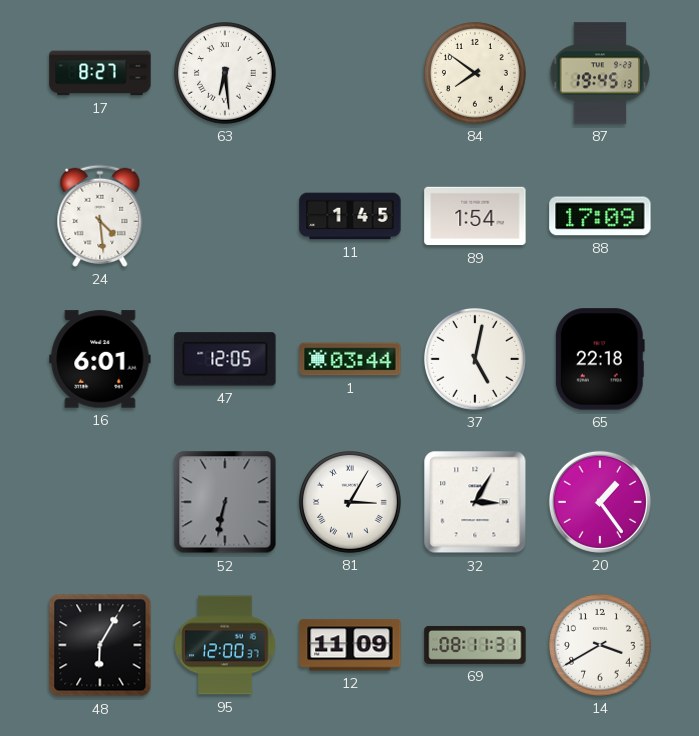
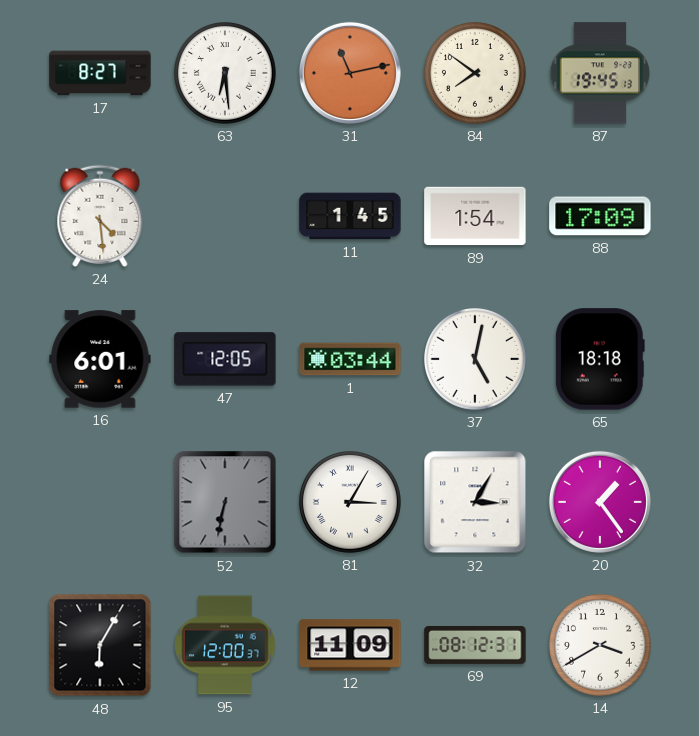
31: none -> 11:13
65: 22:18 -> 18:18
69: 08:11 -> 08:12
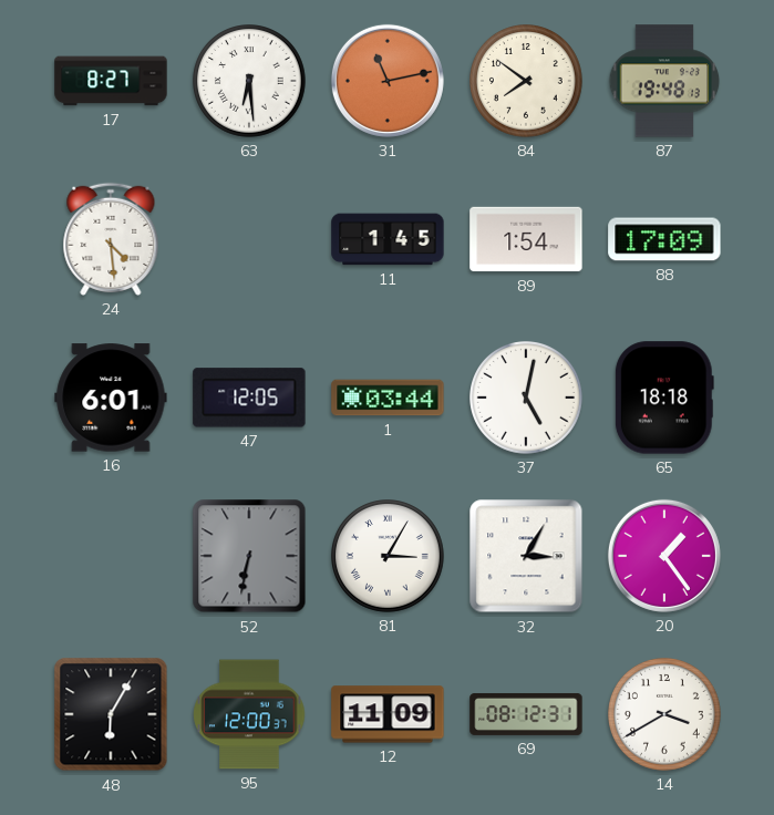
87: 19:45 -> 19:48
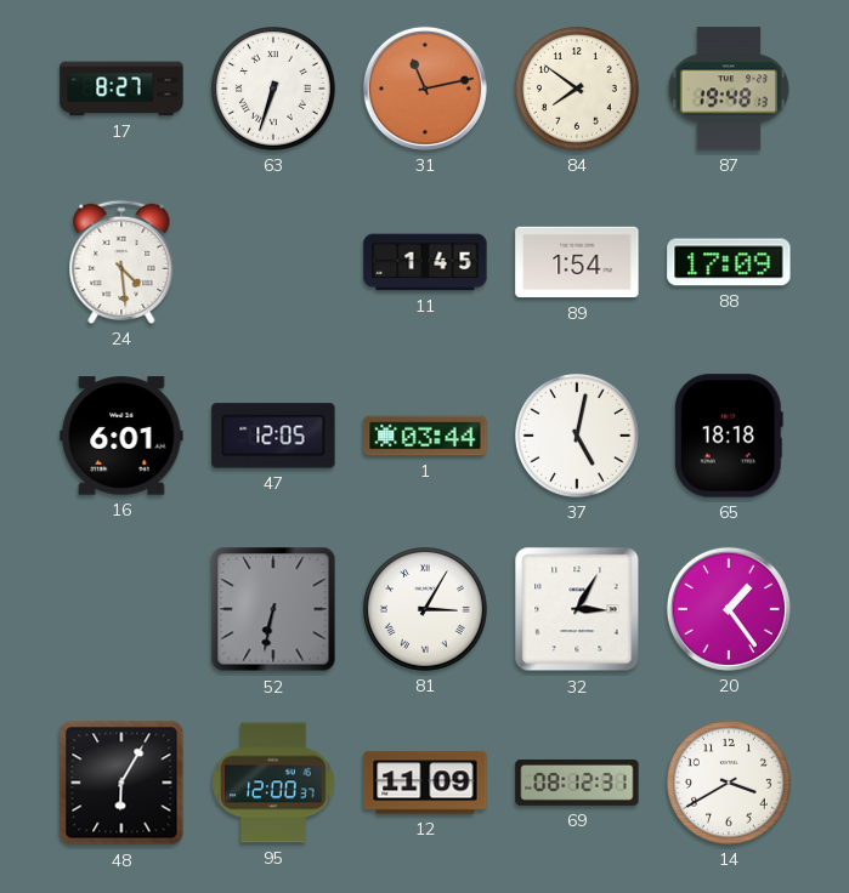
63: 6:29 -> 6:33
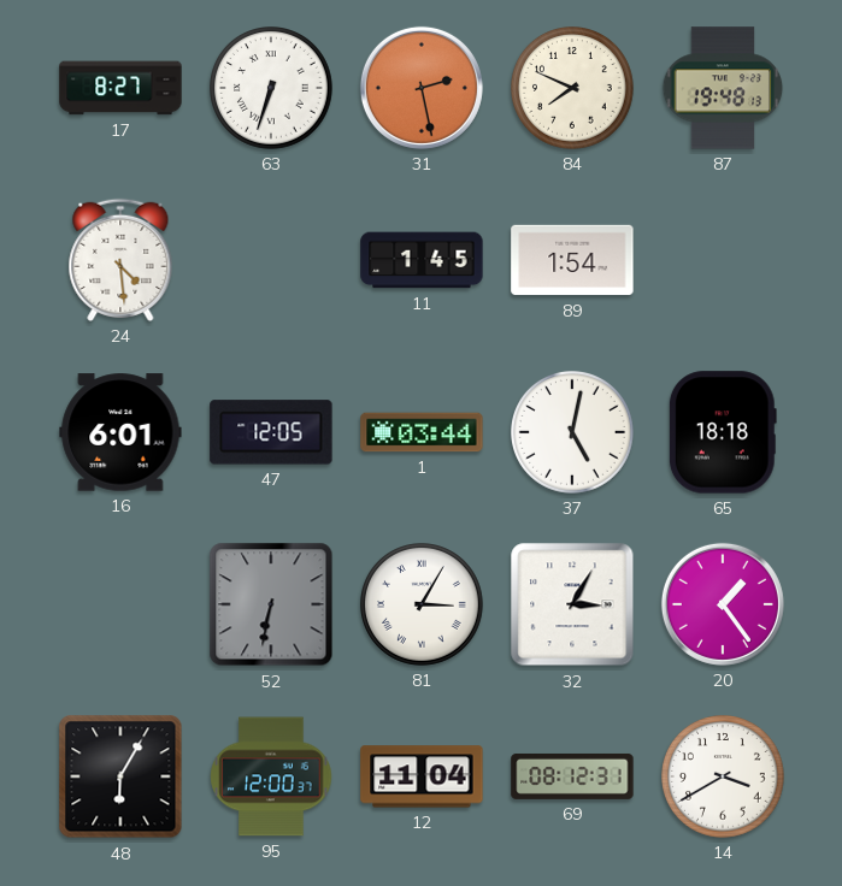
31: 11:13 -> 2:28
84: 7:51 -> 7:49
88: 17:09 -> none
12: 11:09 -> 11:04
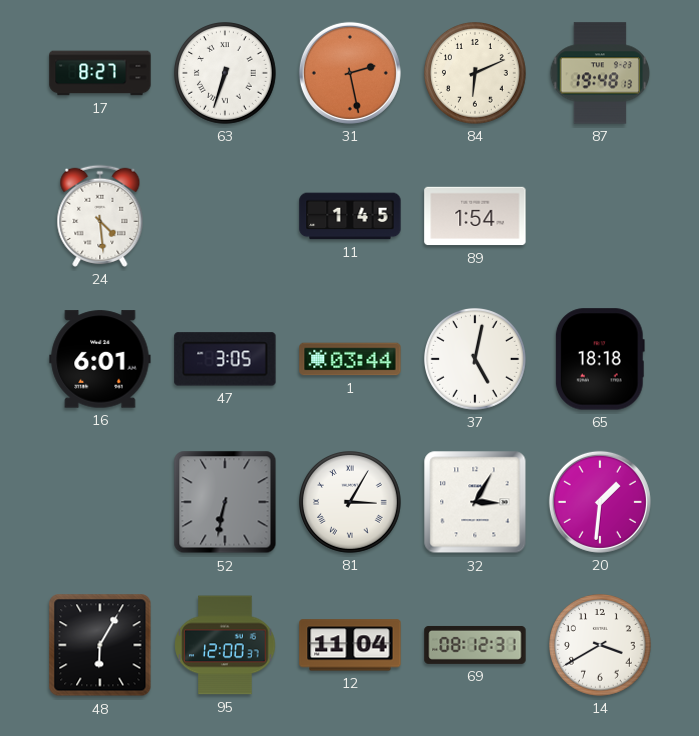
84: 7:49 -> 6:11
47: 12:05 -> 3:05
20: 1:24 -> 1:31
